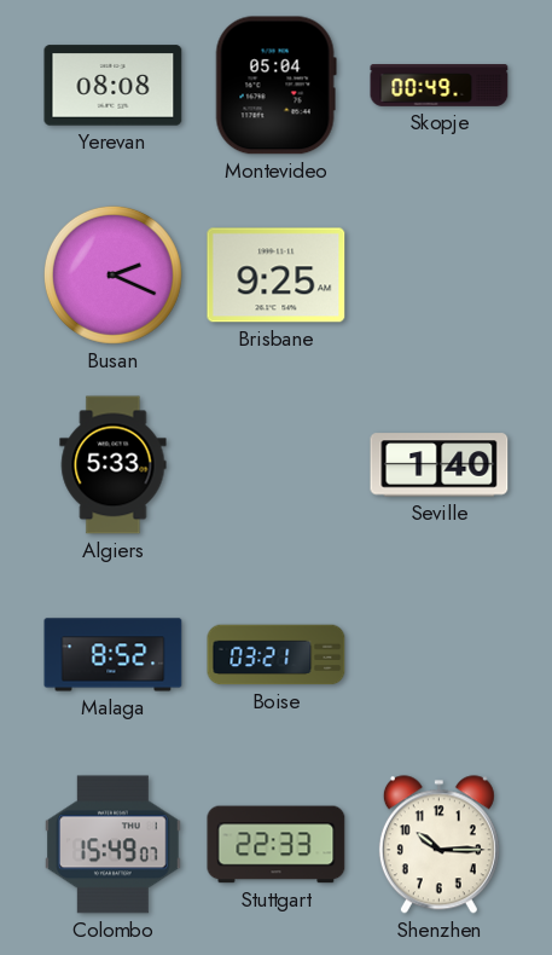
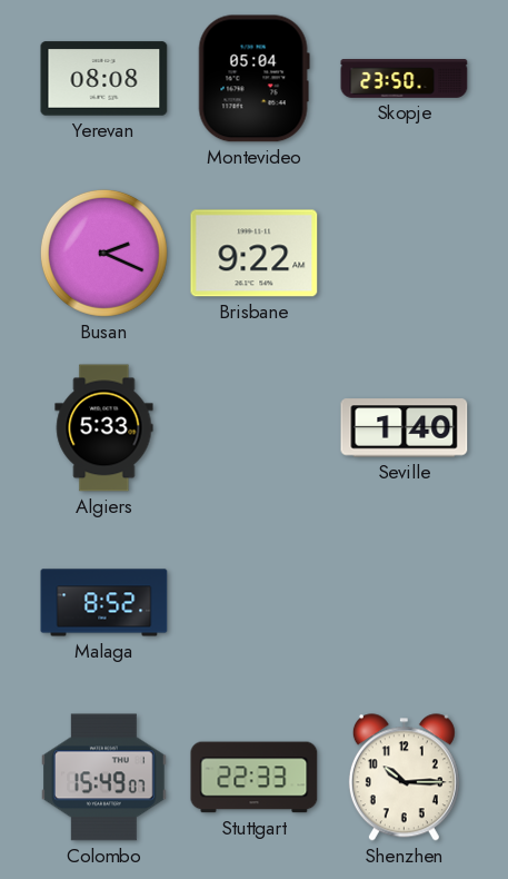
Skopje: 00:49 -> 23:50
Brisbane: 9:25 -> 9:22
Boise: 03:21 -> none
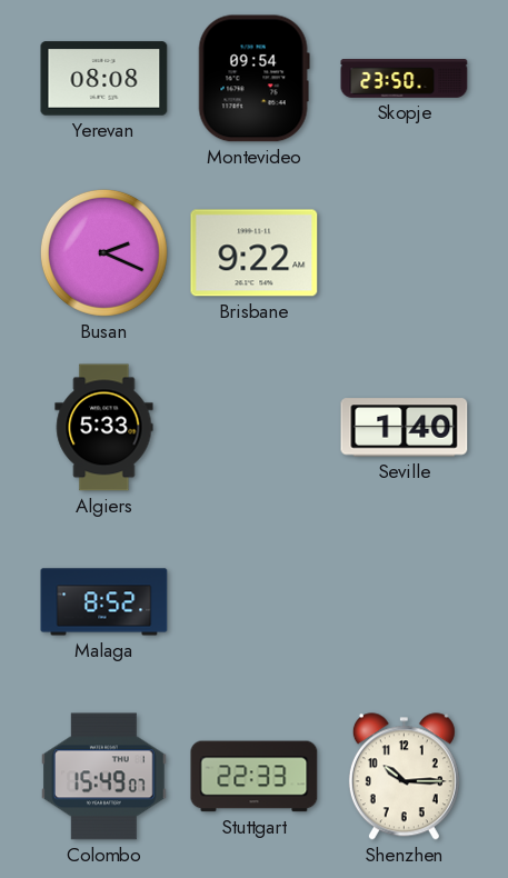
Montevideo: 05:04 -> 09:54
